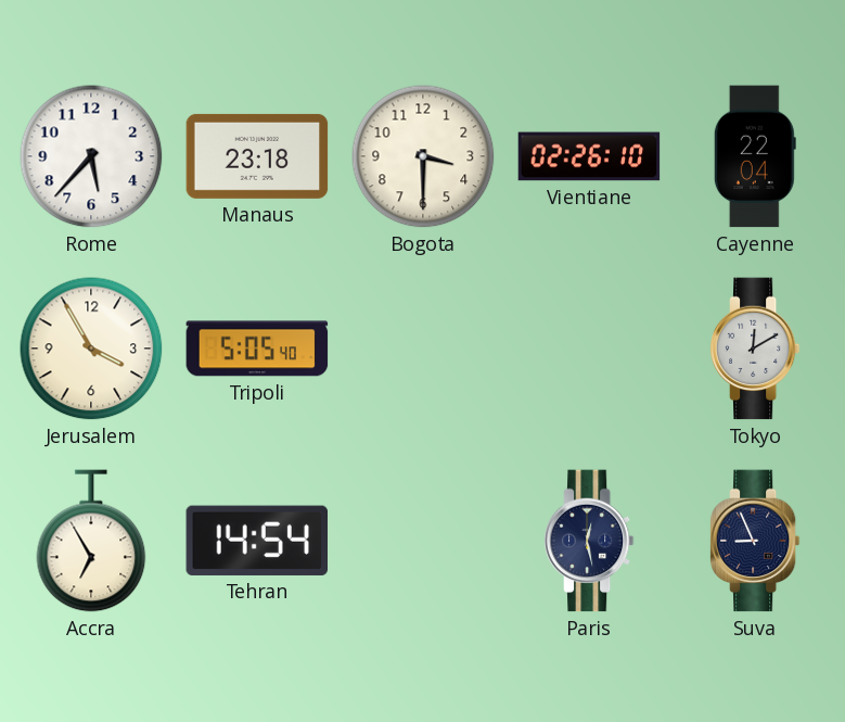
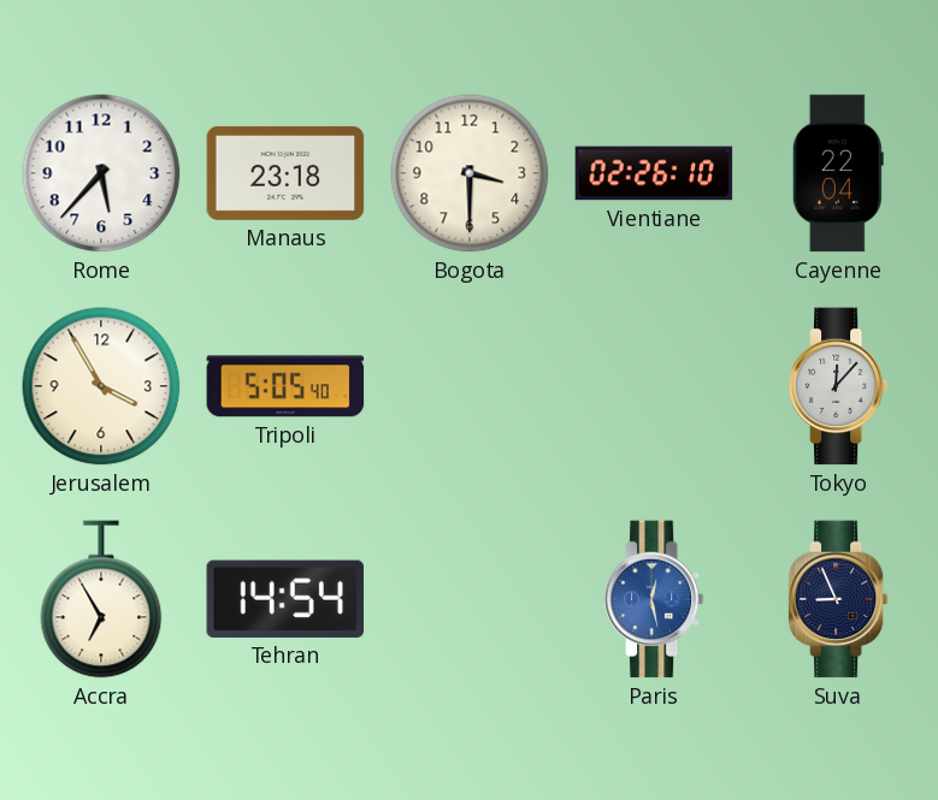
Tokyo: 12:10 -> 12:07
Paris dial: navy -> blue
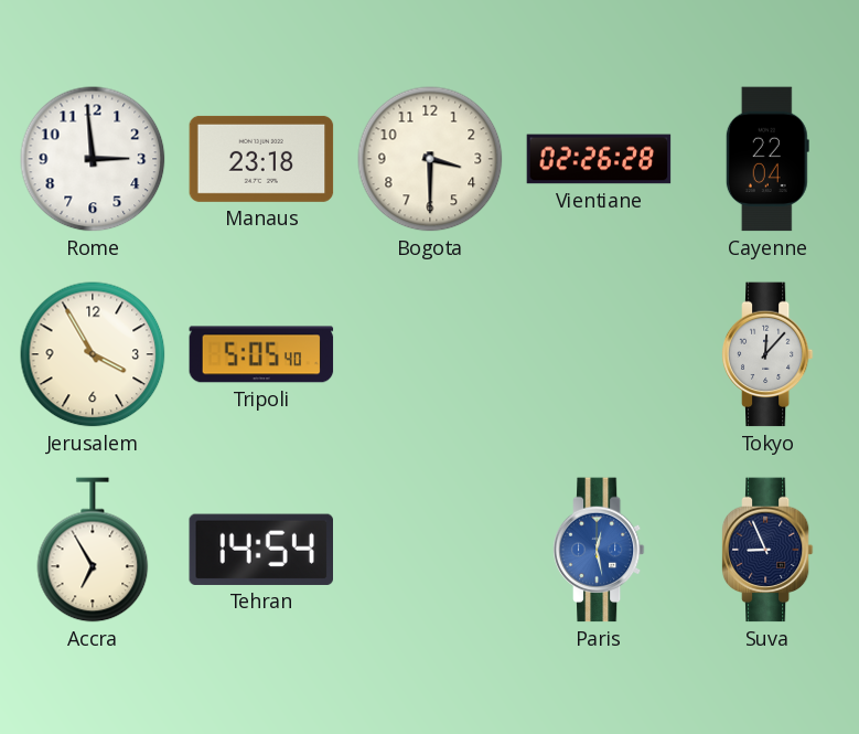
Rome: 5:37 -> 2:59
Vientiane: 02:26:10 -> 02:26:28
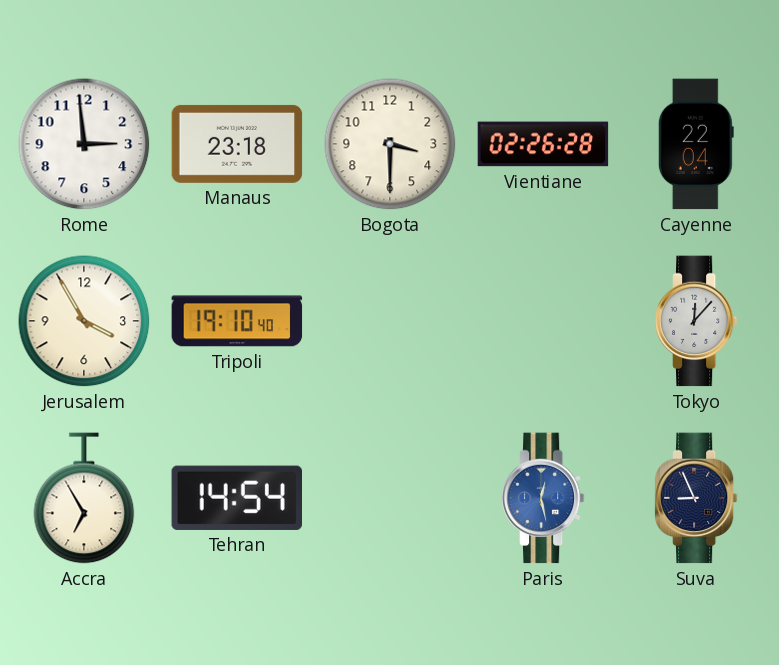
Tripoli: 5:05 -> 19:10
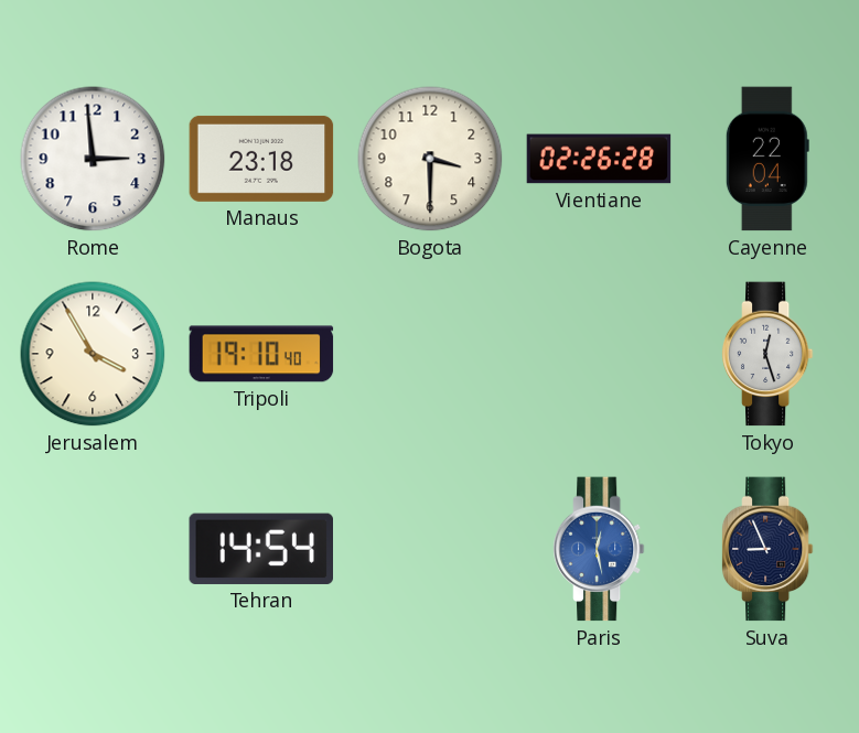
Tokyo: 12:07 -> 12:27
Accra: 6:55 -> none
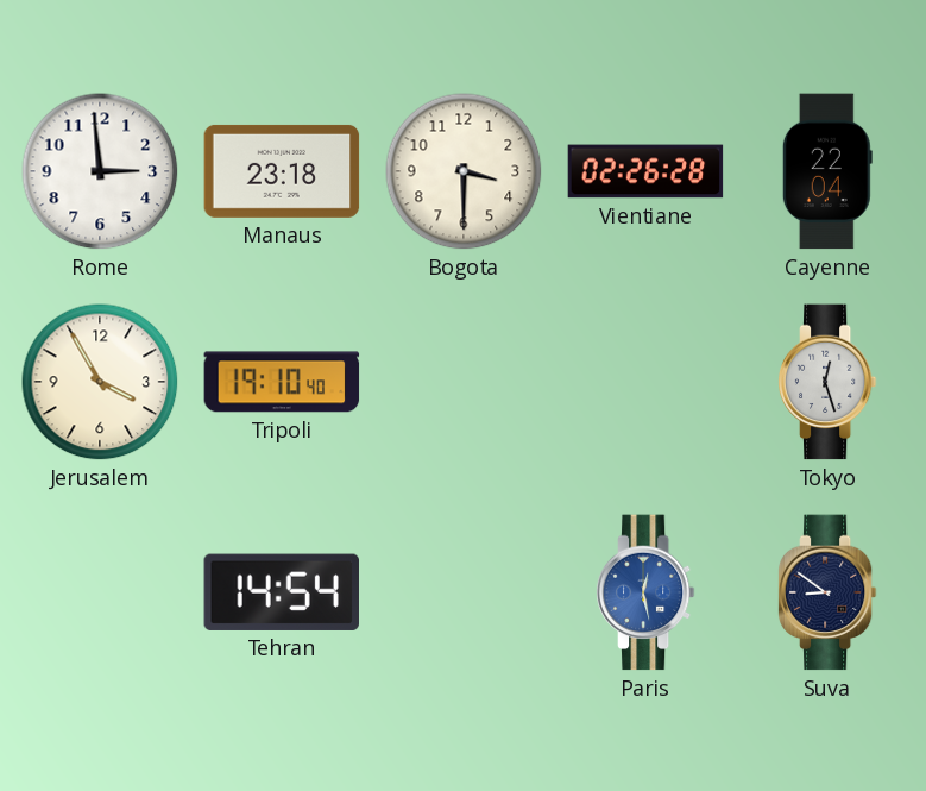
Suva: 8:56 -> 8:51
